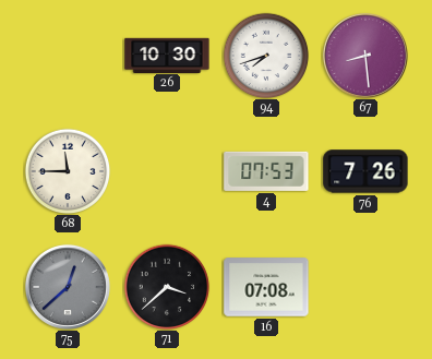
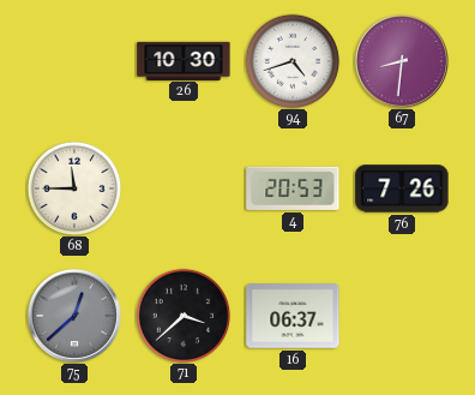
94: 7:42 -> 4:42
67: 8:29 -> 8:31
4: 07:53 -> 20:53
16: 07:08 -> 06:37
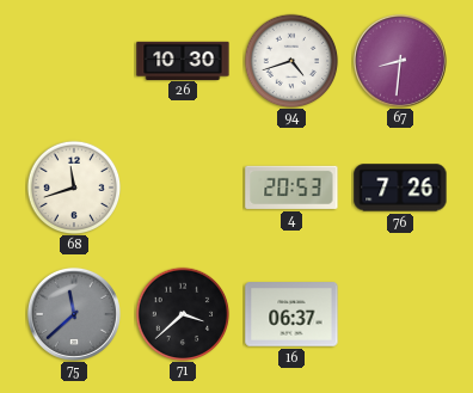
68: 11:45 -> 11:42
75: 12:38 -> 11:38
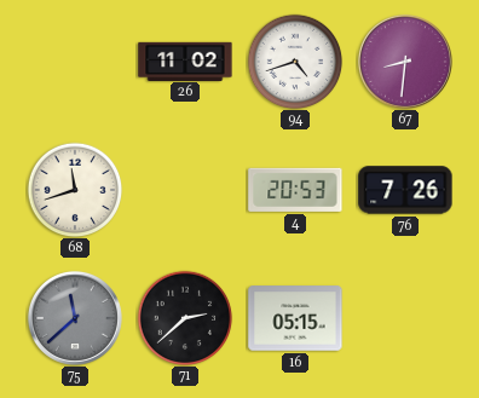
26: 10:30 -> 11:02
71: 3:38 -> 2:38
16: 06:37 -> 05:15
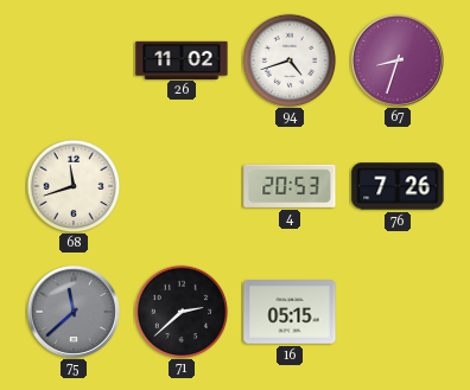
67: 8:31 -> 8:33
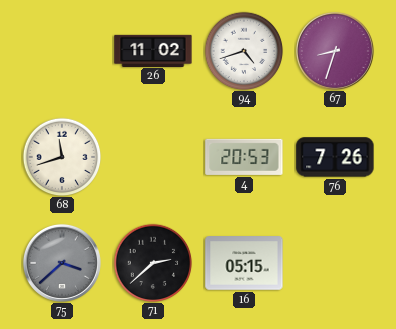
75: 11:38 -> 3:38
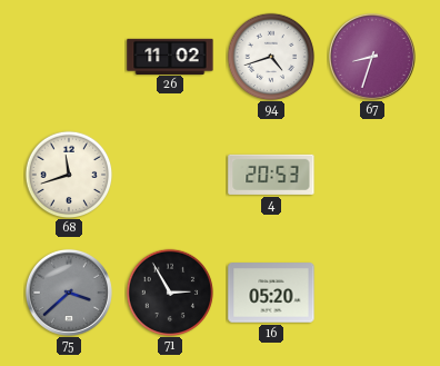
76: 7:26 -> none
71: 2:38 -> 2:55
16: 05:15 -> 05:20
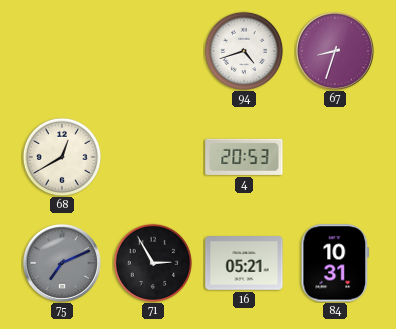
26: 11:02 -> none
68: 11:42 -> 12:40
75: 3:38 -> 7:11
16: 05:20 -> 05:21
84: none -> 10:31
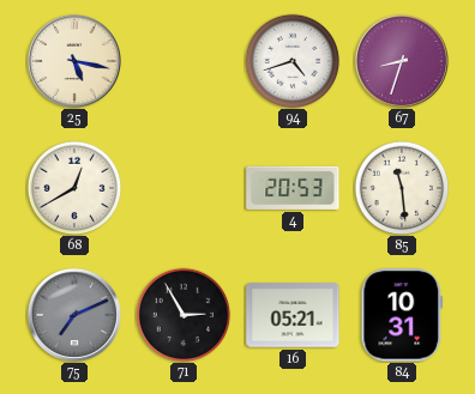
25: none -> 5:17
85: none -> 11:29
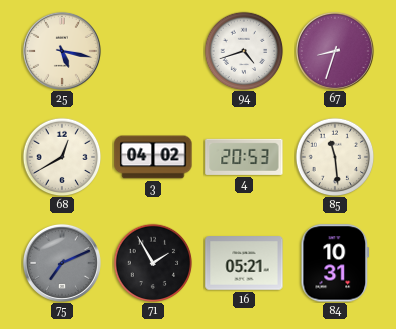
3: none -> 04:02
71: 2:55 -> 1:55
